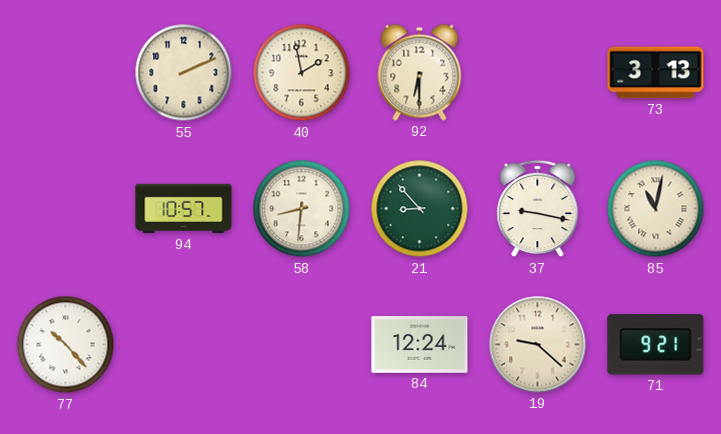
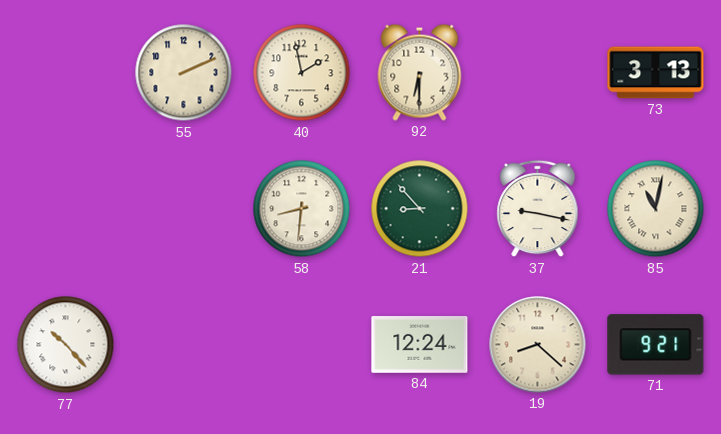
94: 10:57 -> none
19: 9:22 -> 8:22
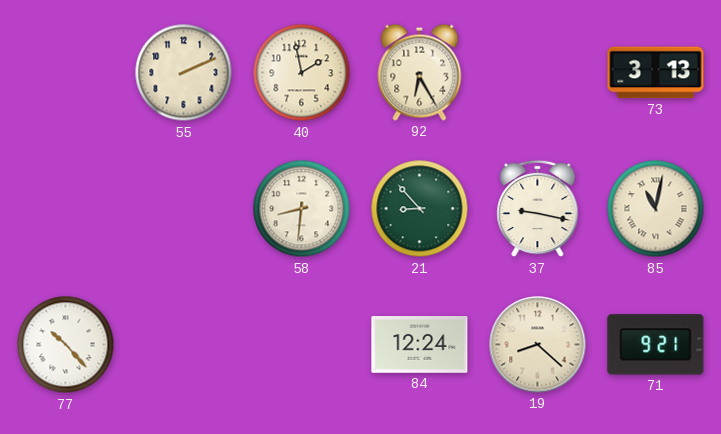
92: 6:30 -> 6:25
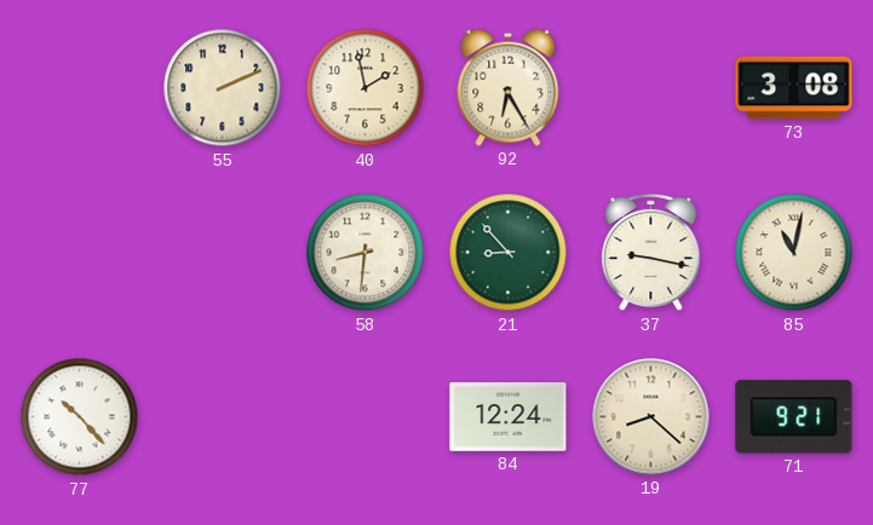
73: 3:13 -> 3:08
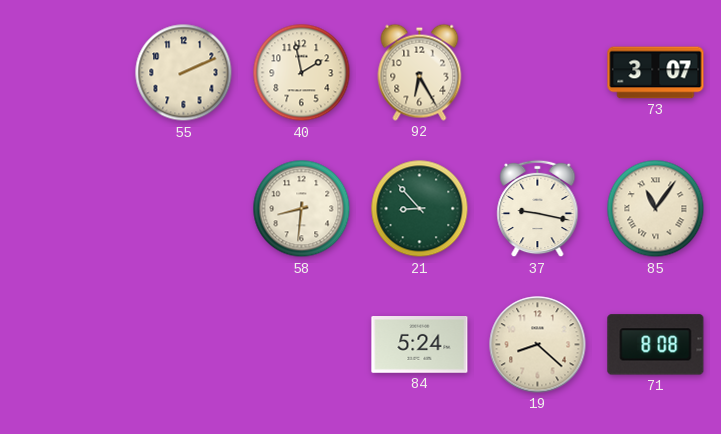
73: 3:08 -> 3:07
85: 11:02 -> 11:06
77: 10:23 -> none
84: 12:24 -> 5:24
71: 9:21 -> 8:08
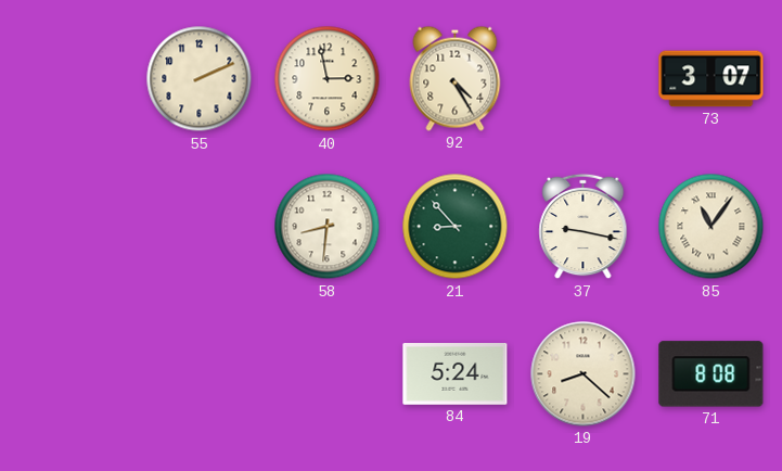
40: 1:58 -> 2:58
92: 6:25 -> 4:25
